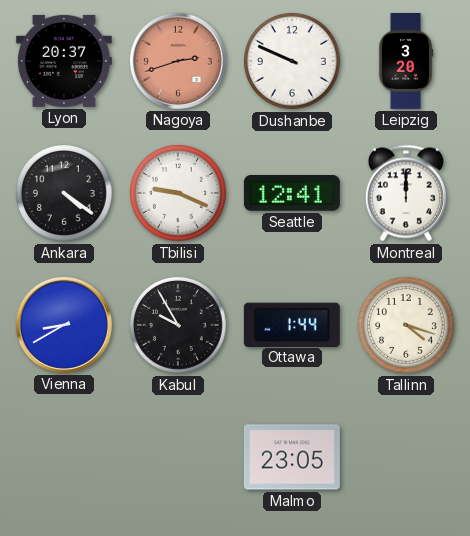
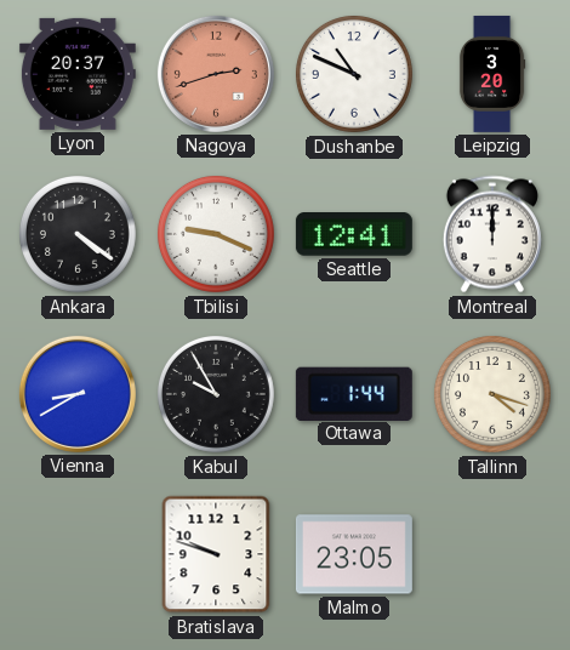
Dushanbe: 9:49 -> 10:49
Bratislava: none -> 9:48
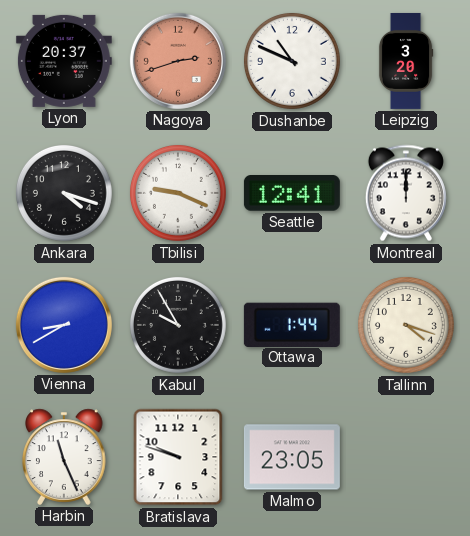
Ankara: 4:21 -> 4:18
Harbin: none -> 11:26
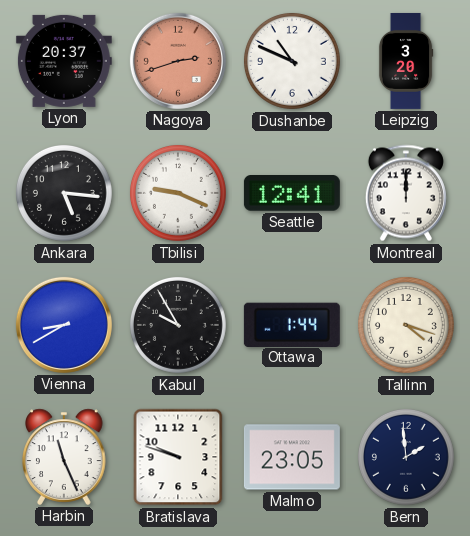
Ankara: 4:18 -> 5:16
Bern: none -> 1:59
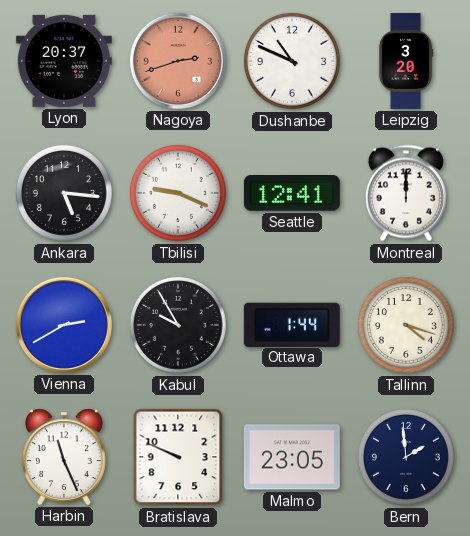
Vienna: 8:40 -> 2:40
Bratislava: 9:48 -> 9:49
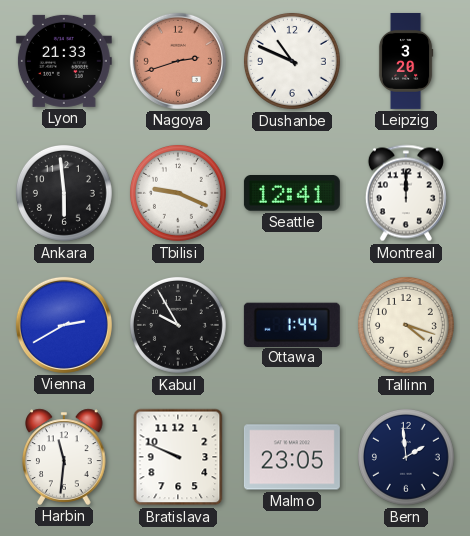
Lyon: 20:37 -> 21:33
Ankara: 5:16 -> 5:59
Harbin: 11:26 -> 11:31
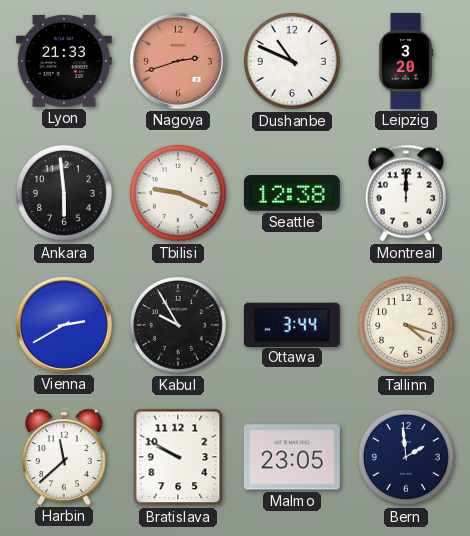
Seattle: 12:41 -> 12:38
Ottawa: 1:44 -> 3:44
Harbin: 11:31 -> 11:38
Bratislava: 9:49 -> 9:50
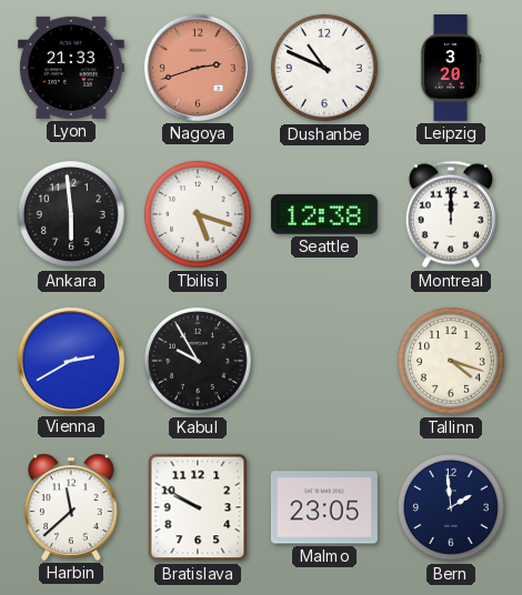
Tbilisi: 9:19 -> 5:18
Ottawa: 3:44 -> none
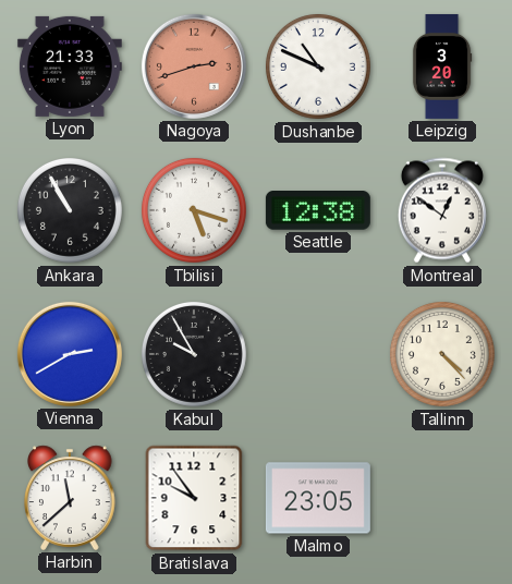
Ankara: 5:59 -> 10:55
Montreal: 12:00 -> 12:51
Tallinn: 4:18 -> 4:23
Bratislava: 9:50 -> 9:54
Bern: 1:59 -> none
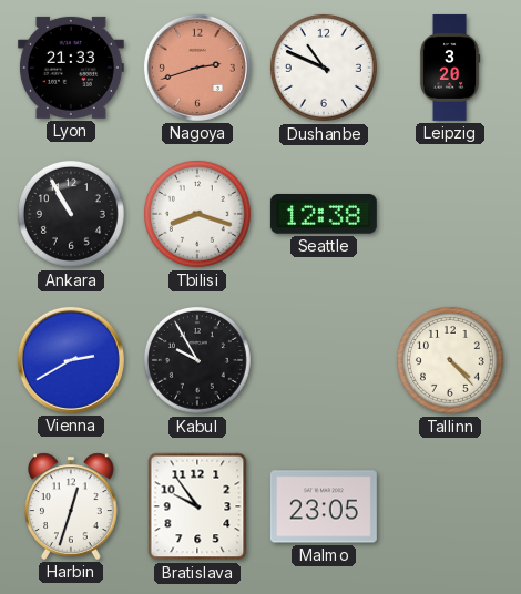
Tbilisi: 5:18 -> 8:18
Montreal: 12:51 -> none
Harbin: 11:38 -> 12:33
